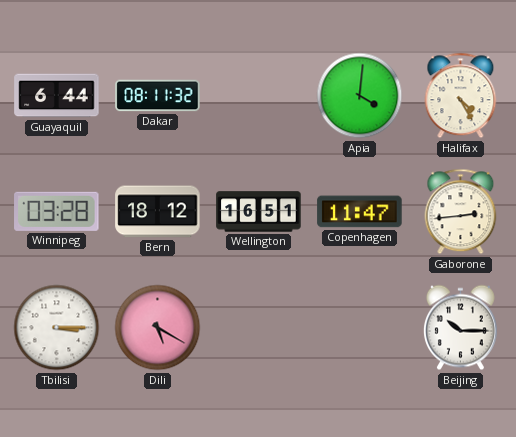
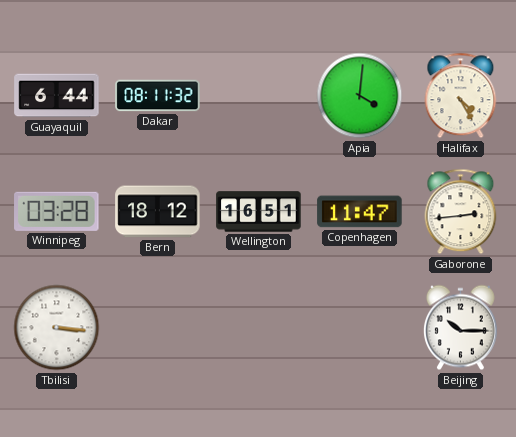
Tbilisi: 3:15 -> 3:16
Dili: 5:20 -> none
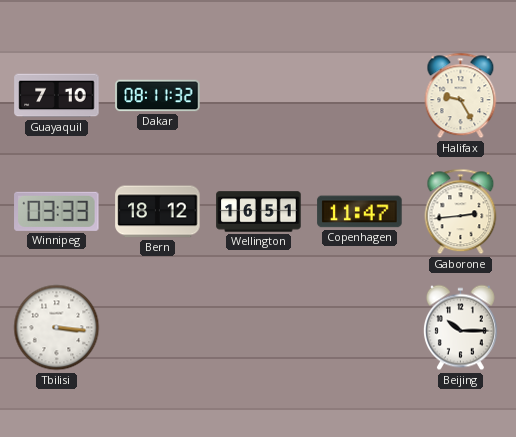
Guayaquil: 6:44 -> 7:10
Apia: 4:01 -> none
Halifax: 4:25 -> 9:25
Winnipeg: 03:28 -> 03:33
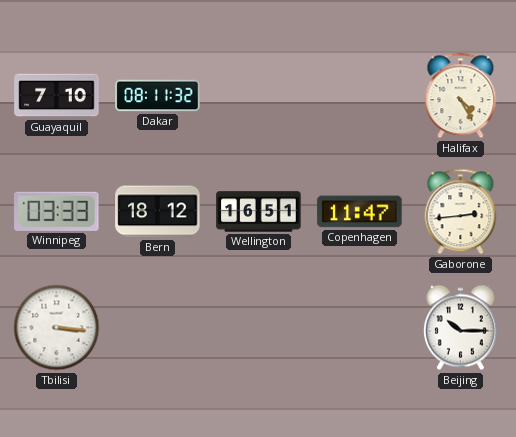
Halifax: 9:25 -> 4:25
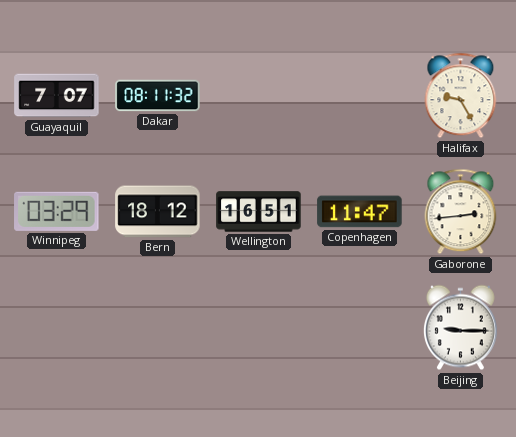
Guayaquil: 7:10 -> 7:07
Halifax: 4:25 -> 9:25
Winnipeg: 03:33 -> 03:29
Tbilisi: 3:16 -> none
Beijing: 10:15 -> 9:15
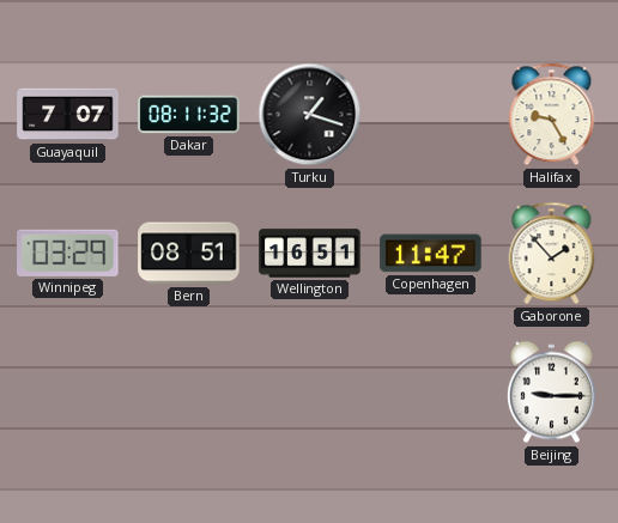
Turku: none -> 1:18
Bern: 18:12 -> 08:51
Gaborone: 2:44 -> 1:53
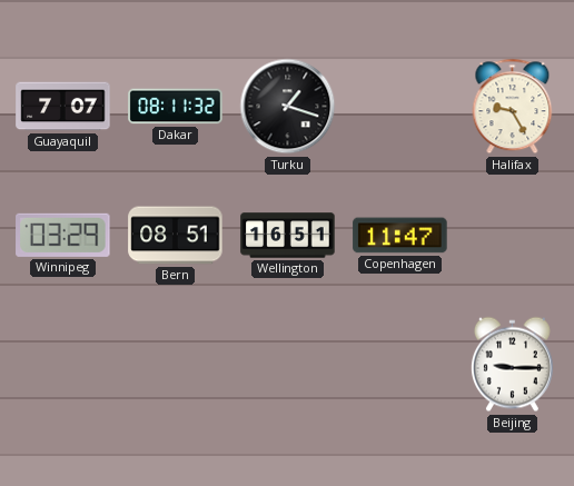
Gaborone: 1:53 -> none
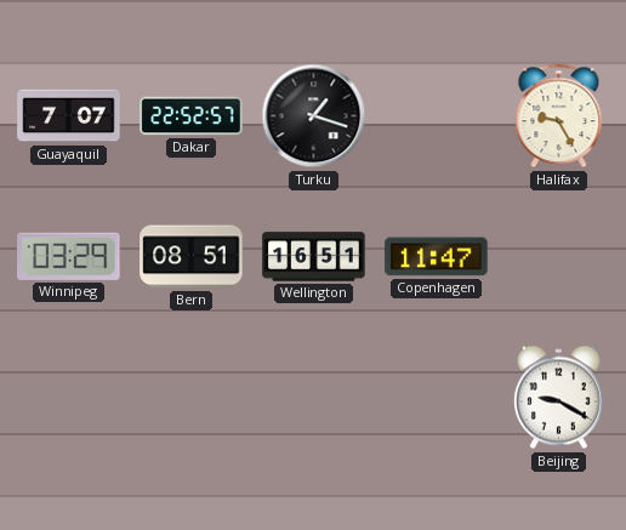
Dakar: 08:11 -> 22:52
Beijing: 9:15 -> 9:20
